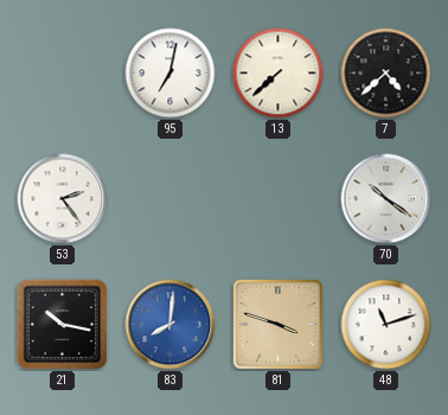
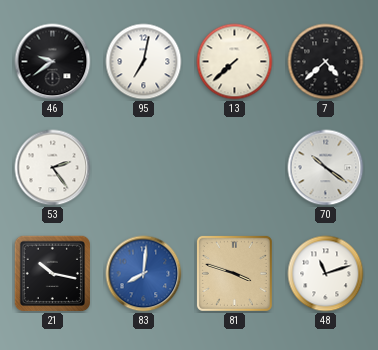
46: none -> 9:39
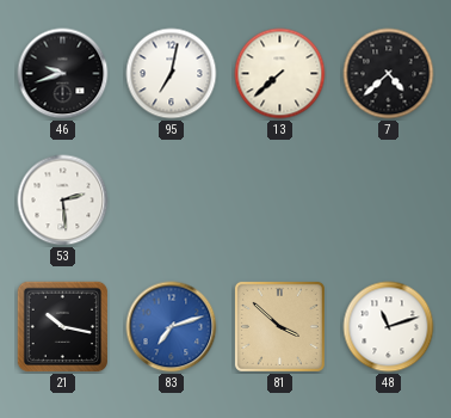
46: 9:39 -> 9:42
53: 2:24 -> 2:29
70: 10:21 -> none
83: 8:01 -> 7:12
81: 3:48 -> 3:52
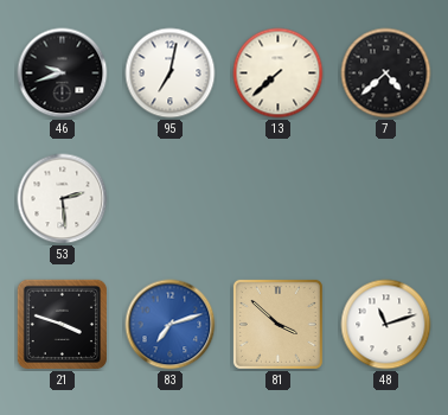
21: 10:17 -> 3:48
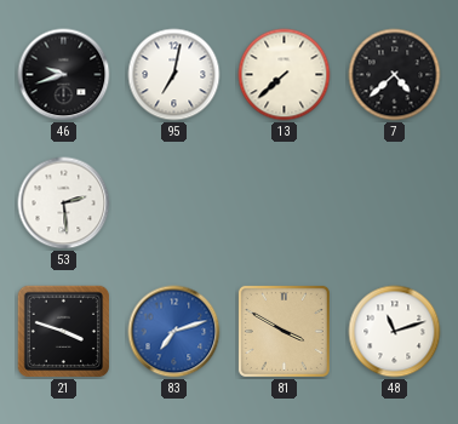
81: 3:52 -> 3:50
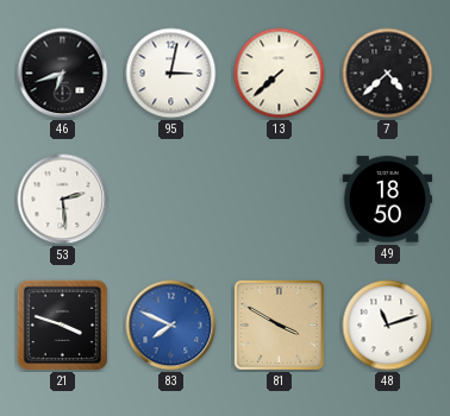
46: 9:42 -> 6:42
95: 7:02 -> 3:02
49: none -> 18:50
83: 7:12 -> 7:49
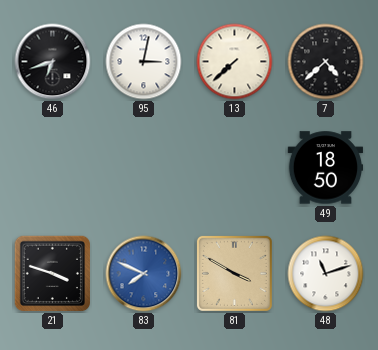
53: 2:29 -> none
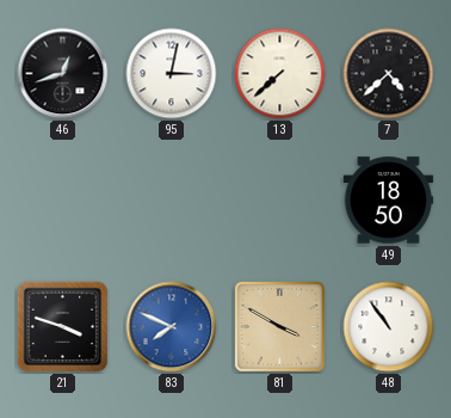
46: 6:42 -> 12:42
48: 11:12 -> 10:54
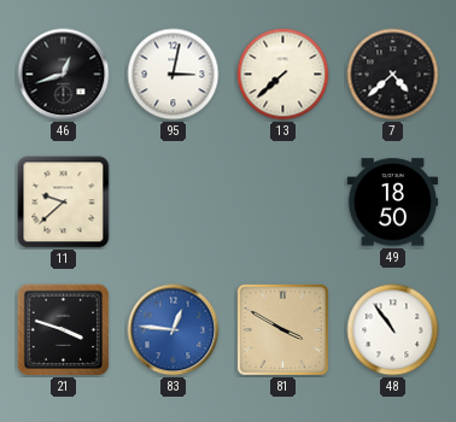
11: none -> 9:38
83: 7:49 -> 12:46
